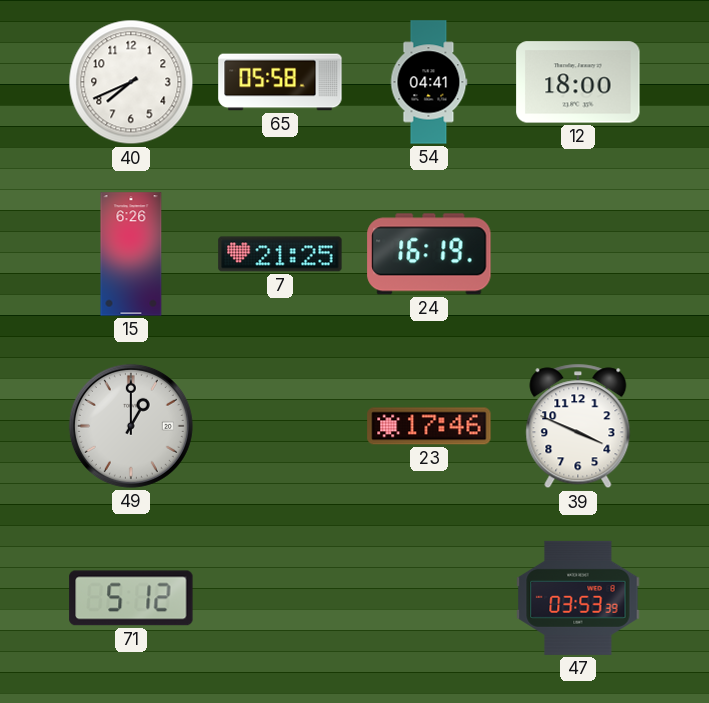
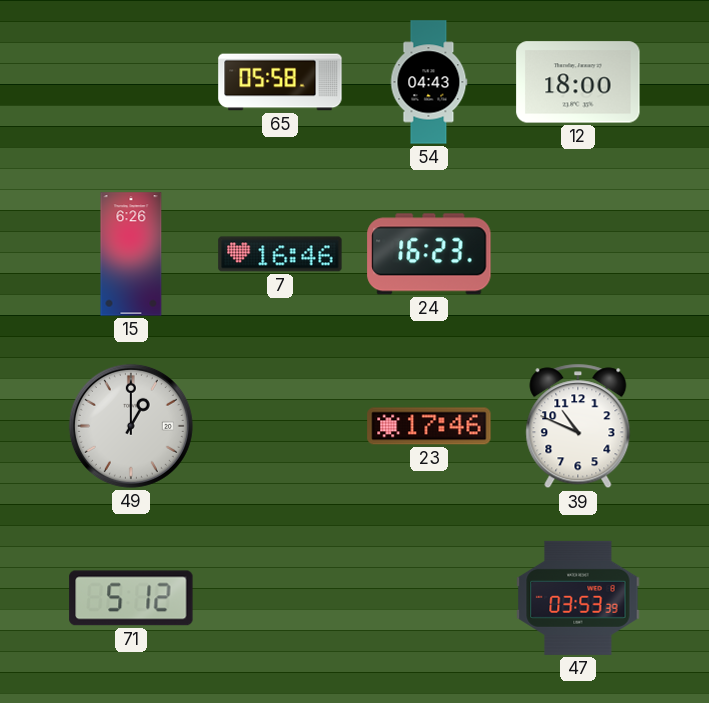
40: 7:41 -> none
54: 04:41 -> 04:43
7: 21:25 -> 16:46
24: 16:19 -> 16:23
39: 3:49 -> 10:49
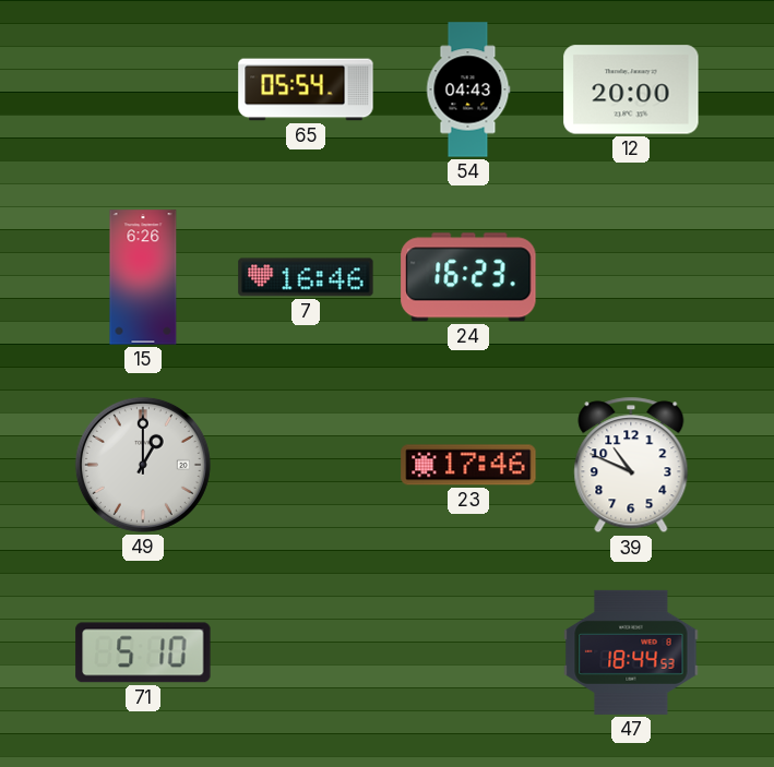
65: 05:58 -> 05:54
12: 18:00 -> 20:00
71: 5:12 -> 5:10
47: 03:53 -> 18:44
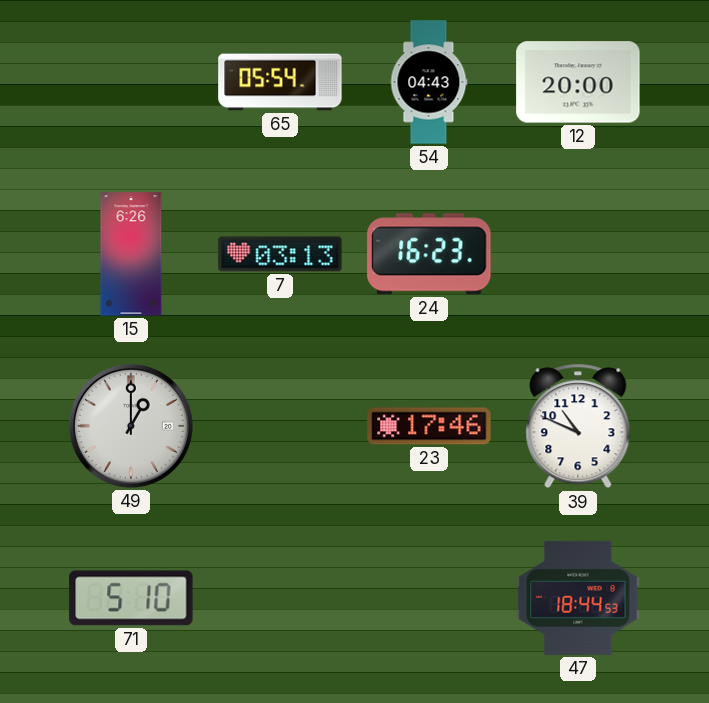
7: 16:46 -> 03:13
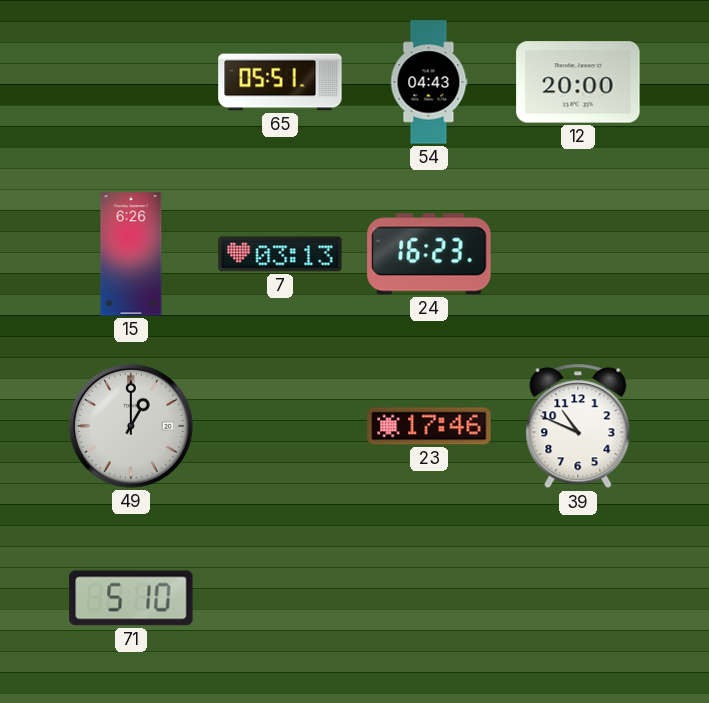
65: 05:54 -> 05:51
47: 18:44 -> none
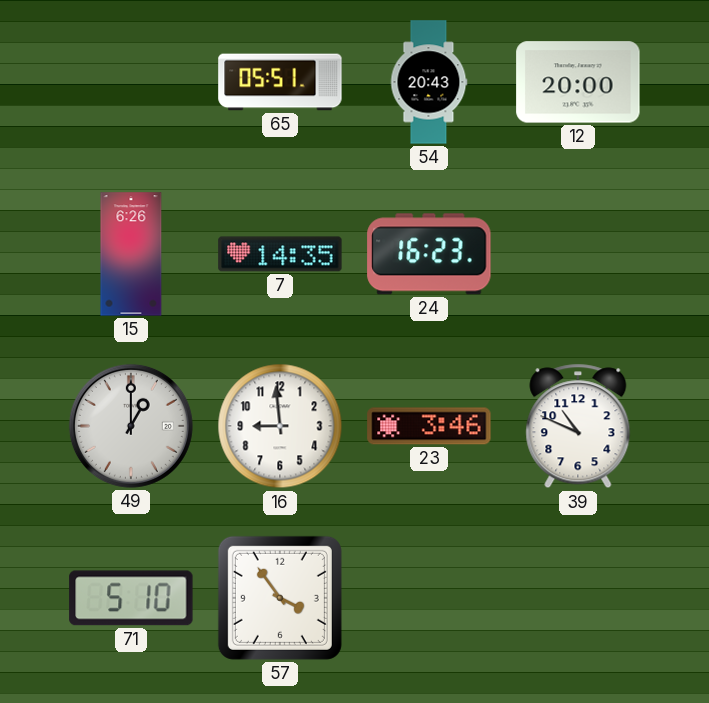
54: 04:43 -> 20:43
7: 03:13 -> 14:35
16: none -> 8:59
23: 17:46 -> 3:46
57: none -> 3:54
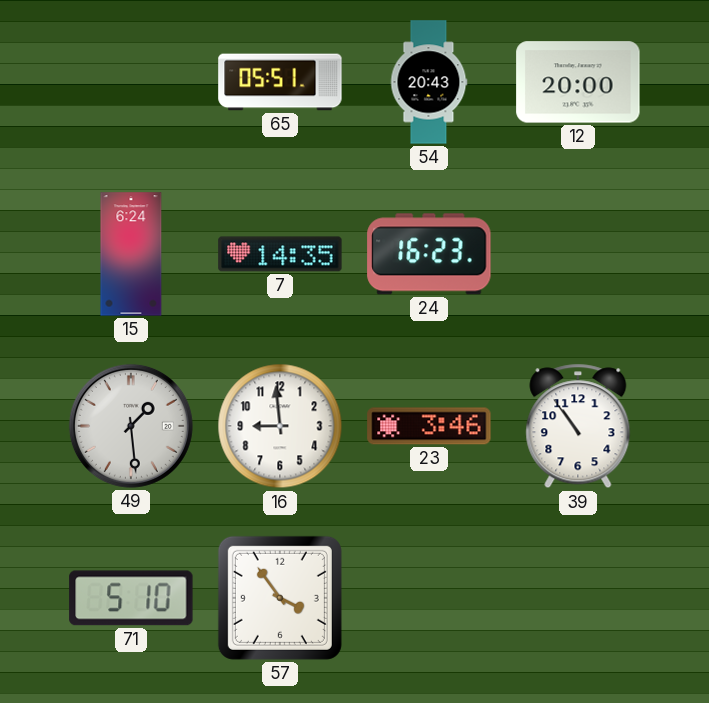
15: 6:26 -> 6:24
49: 1:00 -> 1:29
39: 10:49 -> 10:54
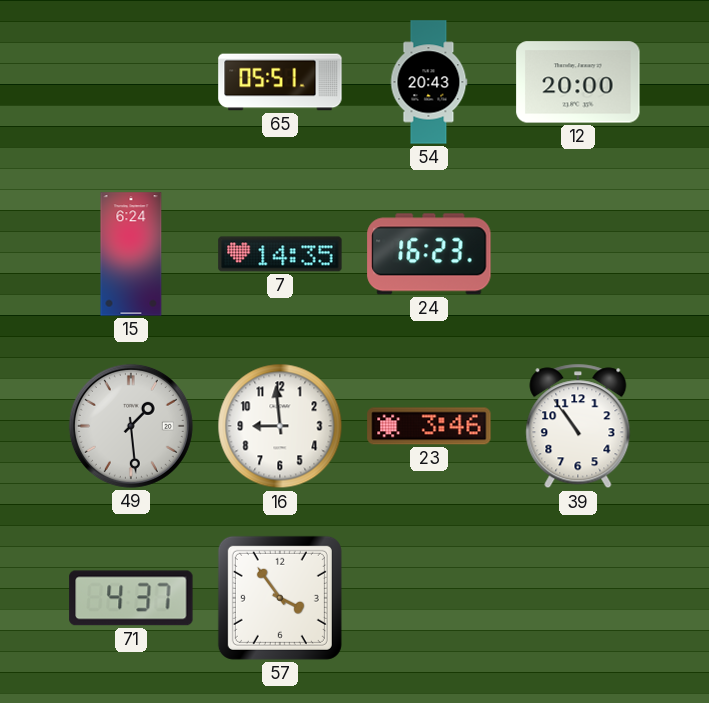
71: 5:10 -> 4:37
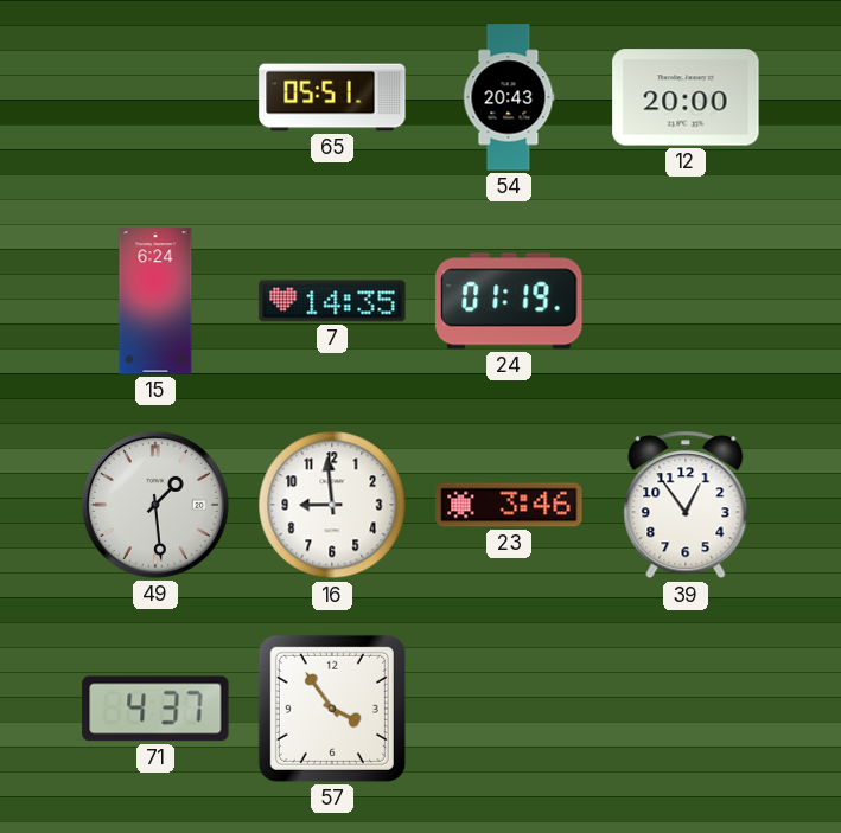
24: 16:23 -> 01:19
39: 10:54 -> 12:54
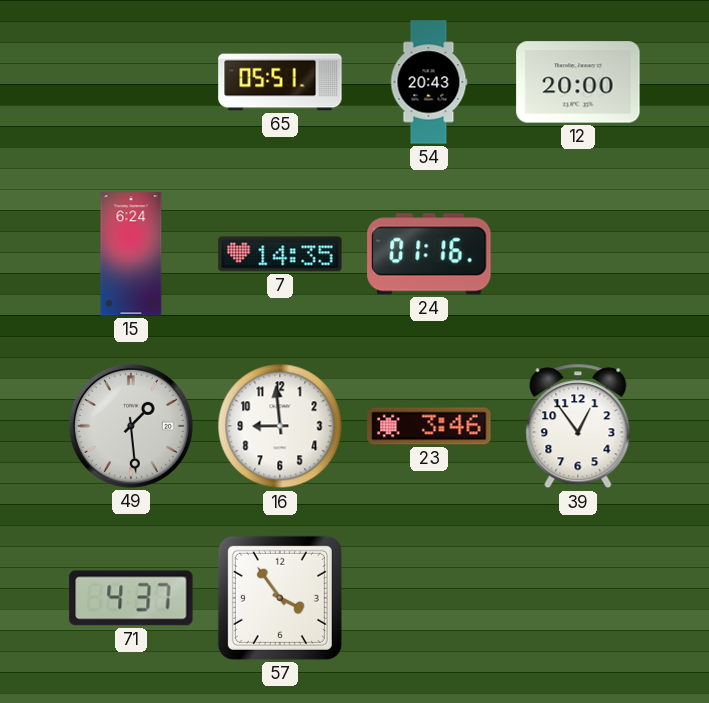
24: 01:19 -> 01:16
